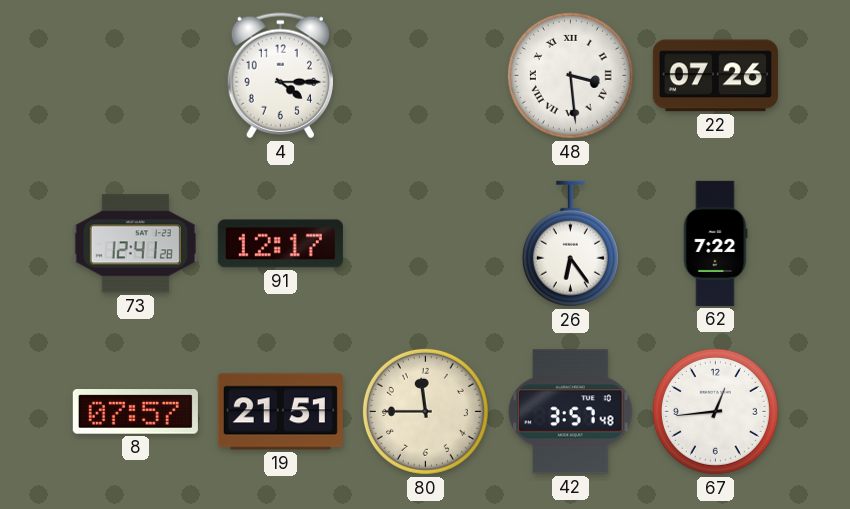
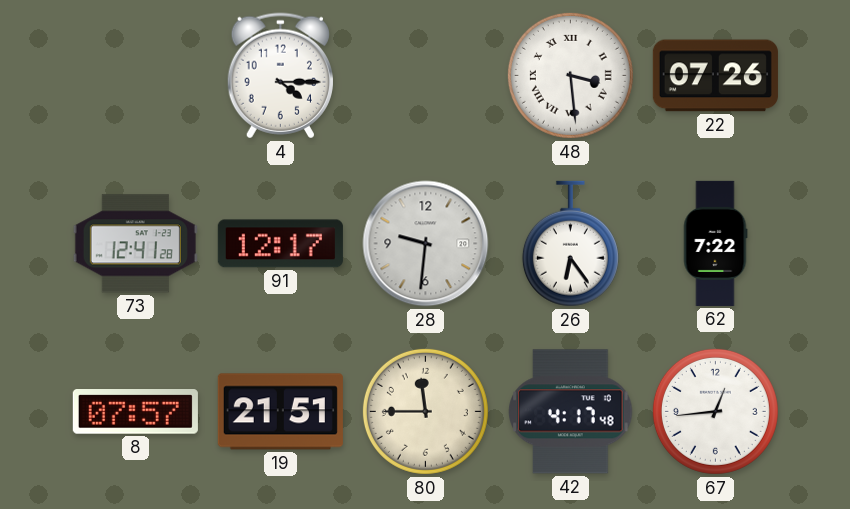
28: none -> 9:31
42: 3:57 -> 4:17
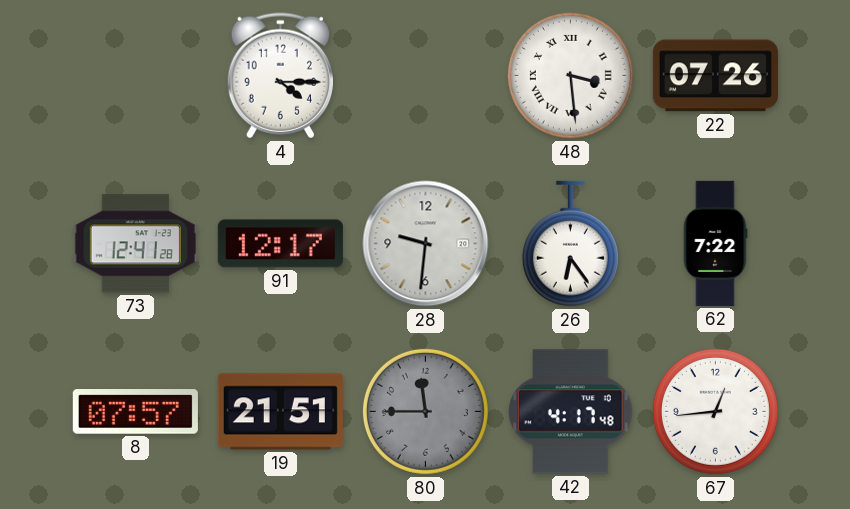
80 dial: cream -> grey
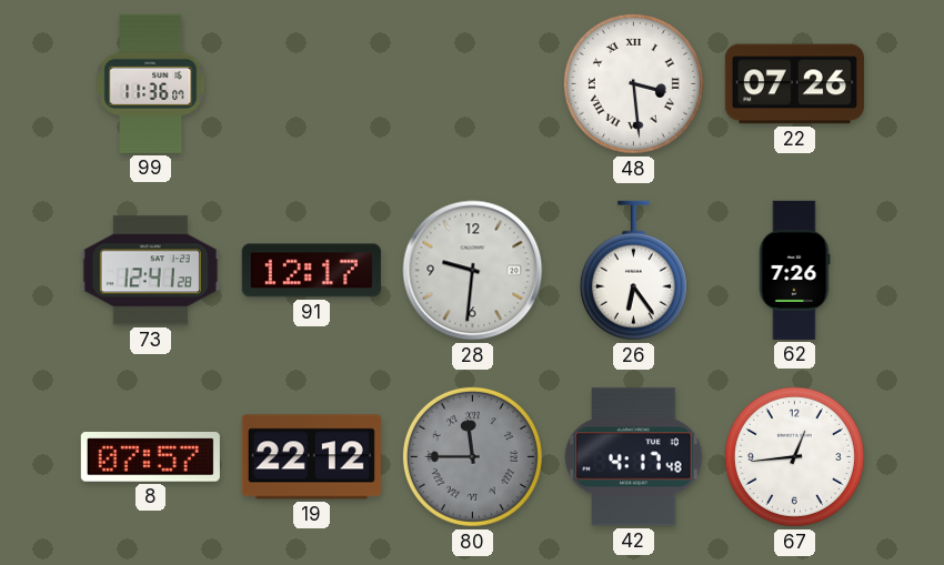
99: none -> 11:36
4: 4:15 -> none
62: 7:22 -> 7:26
19: 21:51 -> 22:12
80 numerals: Arabic -> Roman
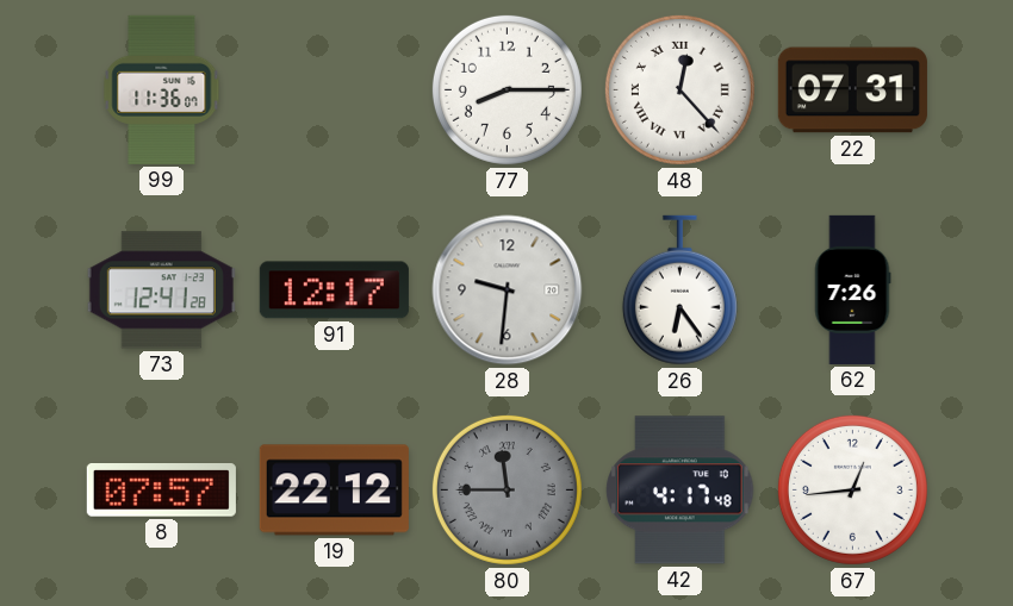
77: none -> 8:15
48: 3:29 -> 12:23
22: 07:26 -> 07:31
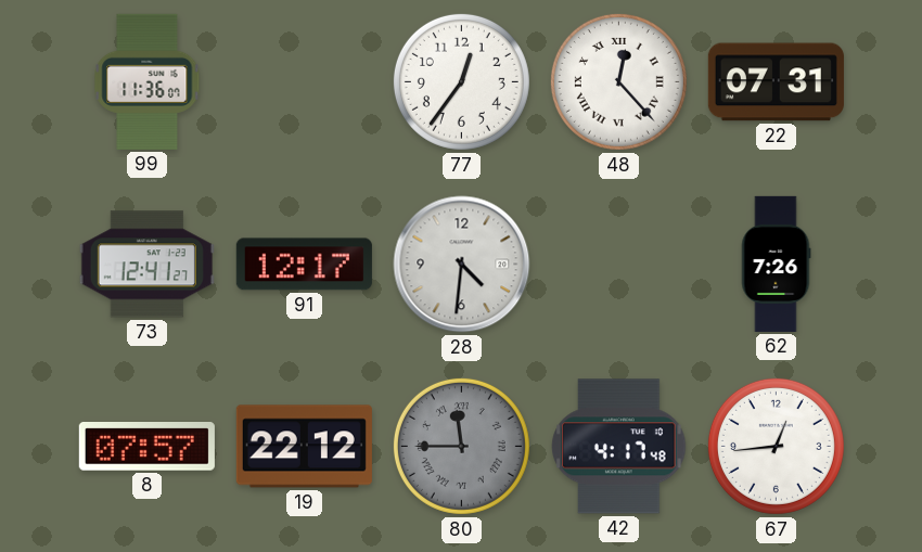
77: 8:15 -> 12:36
73: 12:41:28 -> 12:41:27
28: 9:31 -> 4:31
26: 6:24 -> none
